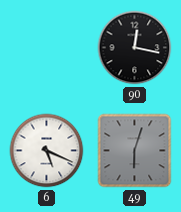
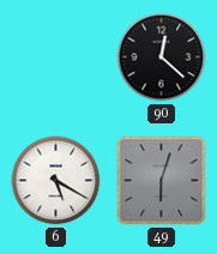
90: 12:17 -> 12:22
6: 5:19 -> 5:20
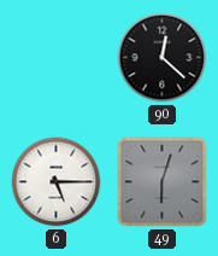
6: 5:20 -> 5:15
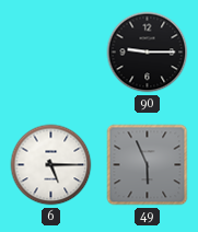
90: 12:22 -> 9:15
49: 6:03 -> 5:56
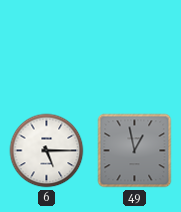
90: 9:15 -> none
49: 5:56 -> 12:58
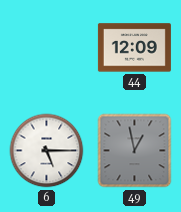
44: none -> 12:09
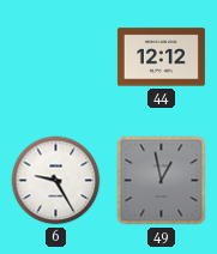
44: 12:09 -> 12:12
6: 5:15 -> 9:25
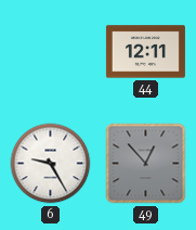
44: 12:12 -> 12:11
49: 12:58 -> 12:53
